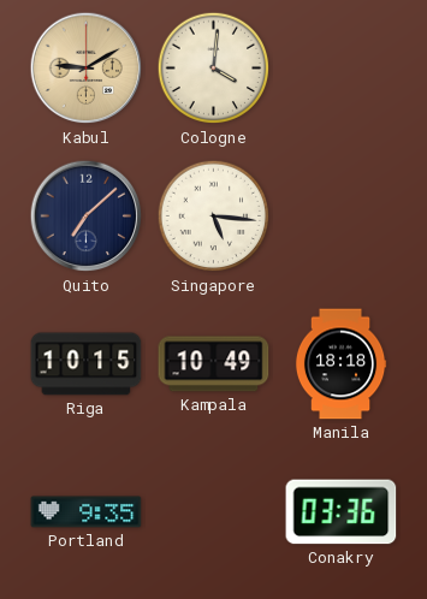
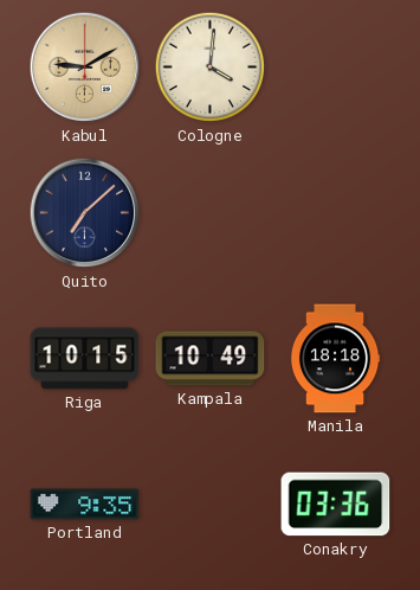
Singapore: 5:16 -> none
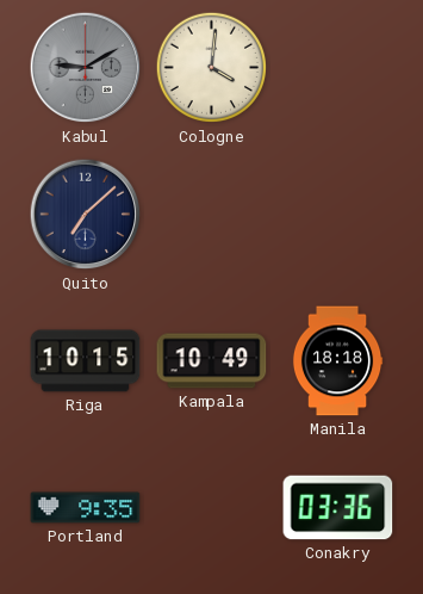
Kabul dial: champagne -> grey
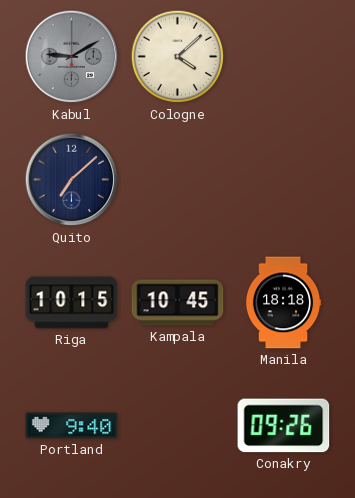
Cologne: 4:01 -> 4:08
Kampala: 10:49 -> 10:45
Portland: 9:35 -> 9:40
Conakry: 03:36 -> 09:26
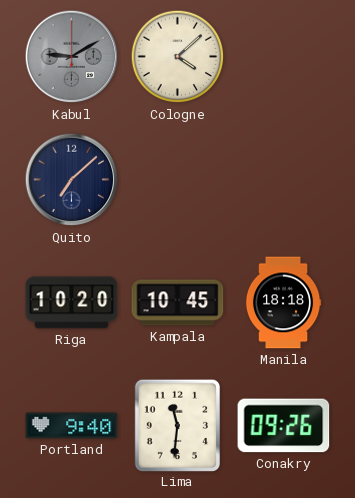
Riga: 10:15 -> 10:20
Lima: none -> 11:31
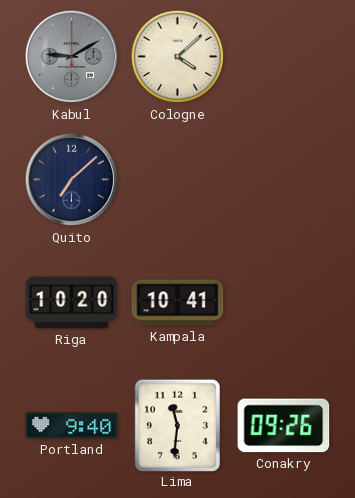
Kampala: 10:45 -> 10:41
Manila: 18:18 -> none
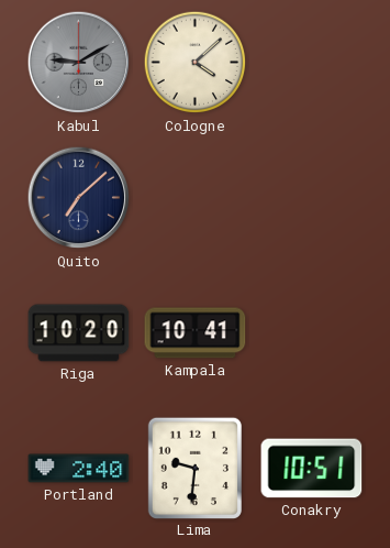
Portland: 9:40 -> 2:40
Lima: 11:31 -> 9:31
Conakry: 09:26 -> 10:51
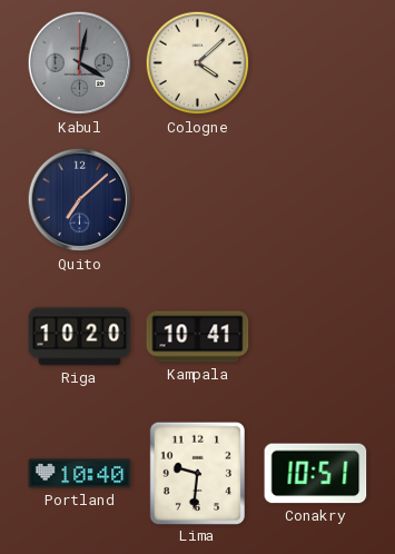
Kabul: 9:10 -> 4:02
Portland: 2:40 -> 10:40
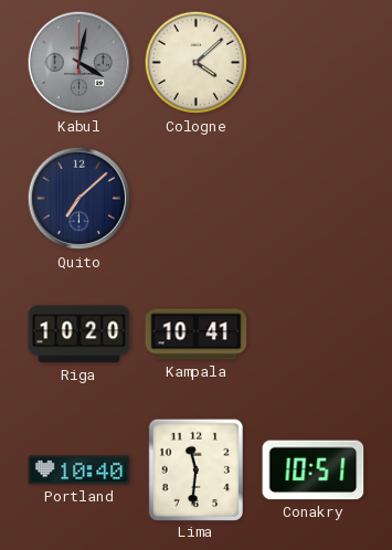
Lima: 9:31 -> 11:31
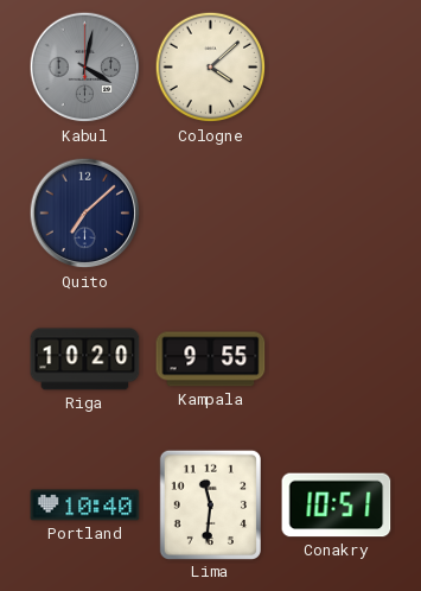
Kampala: 10:41 -> 9:55
